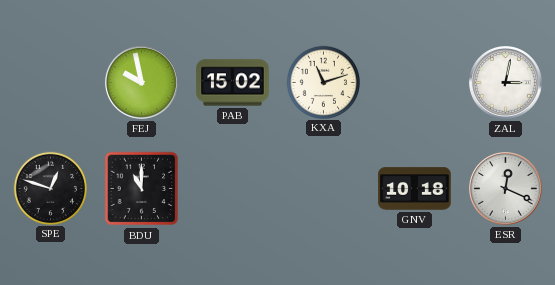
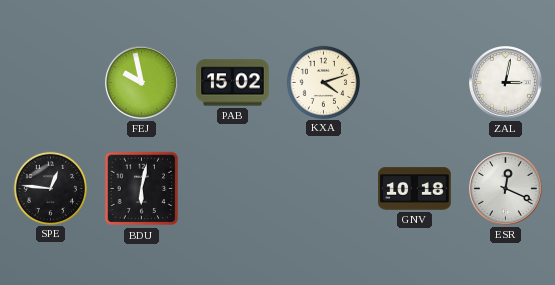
KXA: 11:12 -> 4:12
SPE: 12:48 -> 12:46
BDU: 11:00 -> 6:02
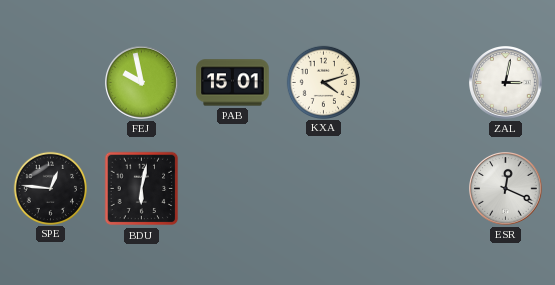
PAB: 15:02 -> 15:01
GNV: 10:18 -> none
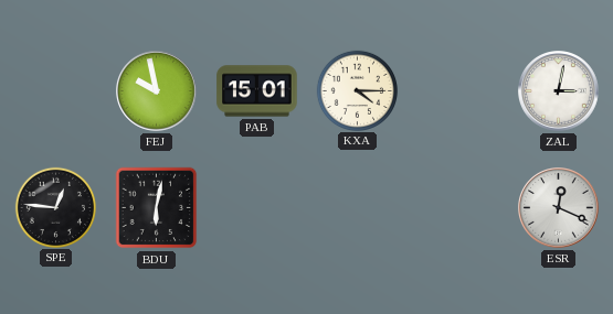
KXA: 4:12 -> 4:15
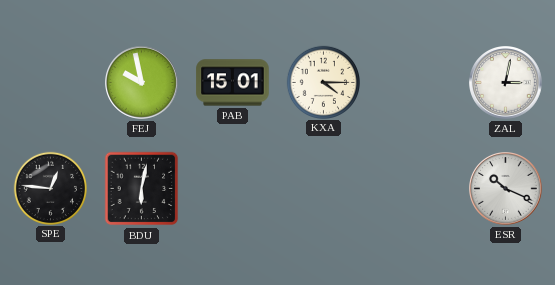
ESR: 12:19 -> 10:19
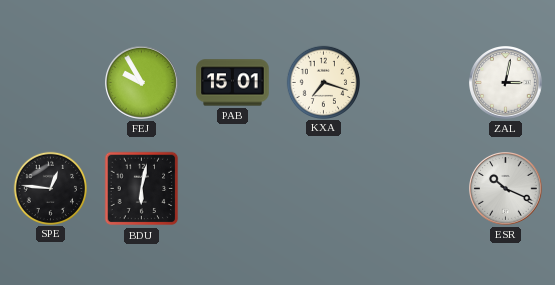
FEJ: 9:58 -> 9:55
KXA: 4:15 -> 7:18
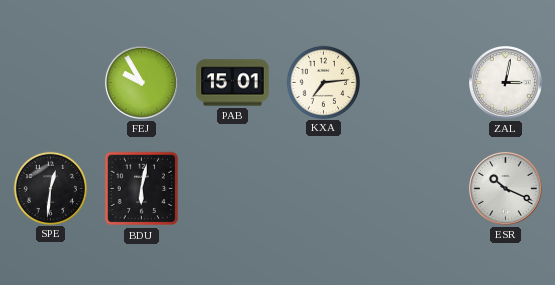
KXA: 7:18 -> 7:14
SPE: 12:46 -> 12:31
